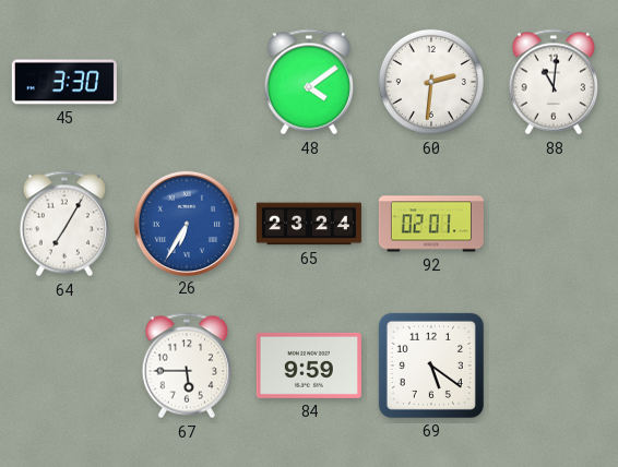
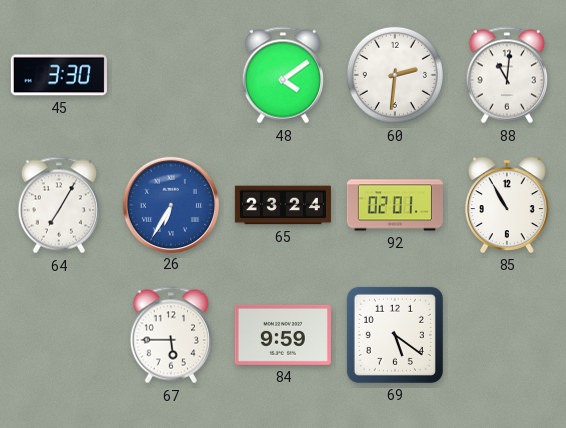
85: none -> 10:55
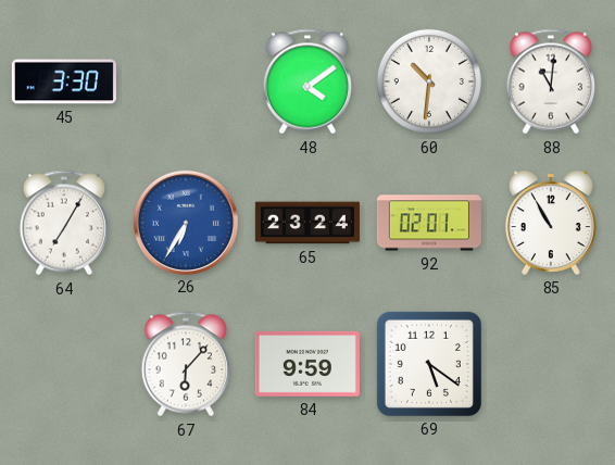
60: 2:31 -> 10:31
67: 5:45 -> 6:07
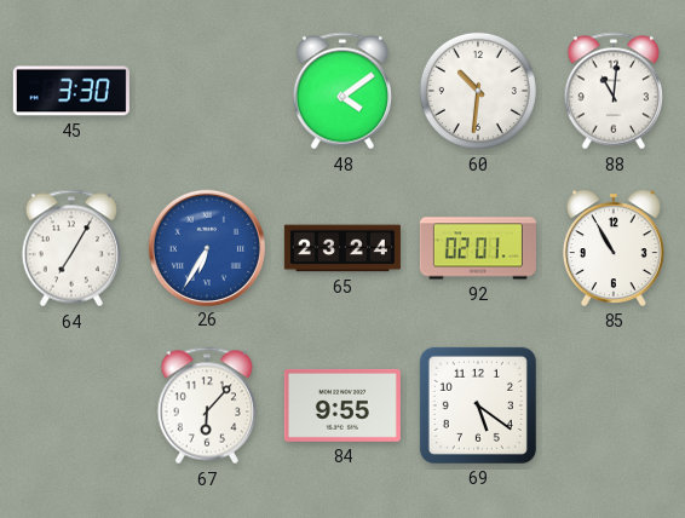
84: 9:59 -> 9:55
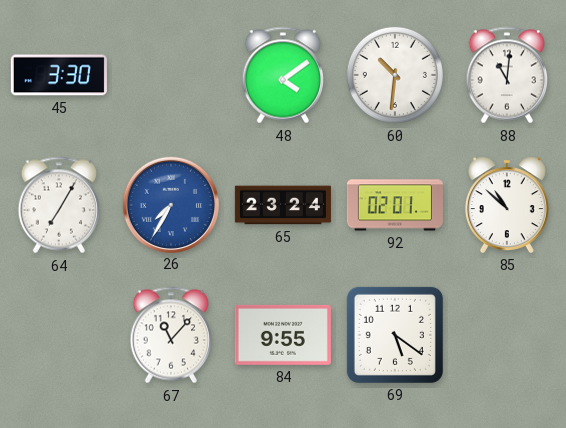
26: 6:35 -> 7:35
85: 10:55 -> 10:52
67: 6:07 -> 11:07
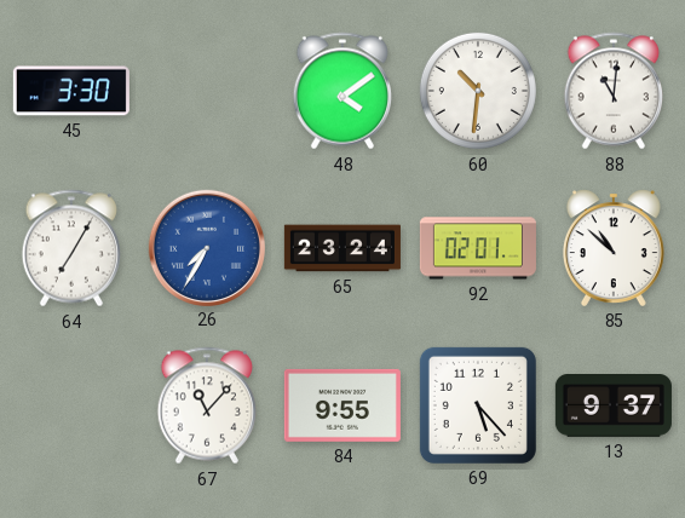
69: 5:21 -> 5:23
13: none -> 9:37
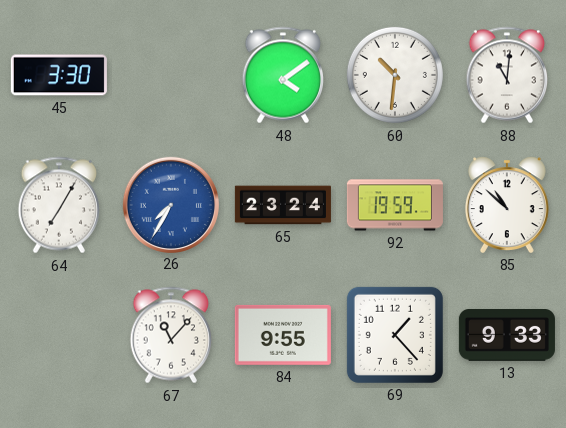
92: 02:01 -> 19:59
69: 5:23 -> 1:23
13: 9:37 -> 9:33
